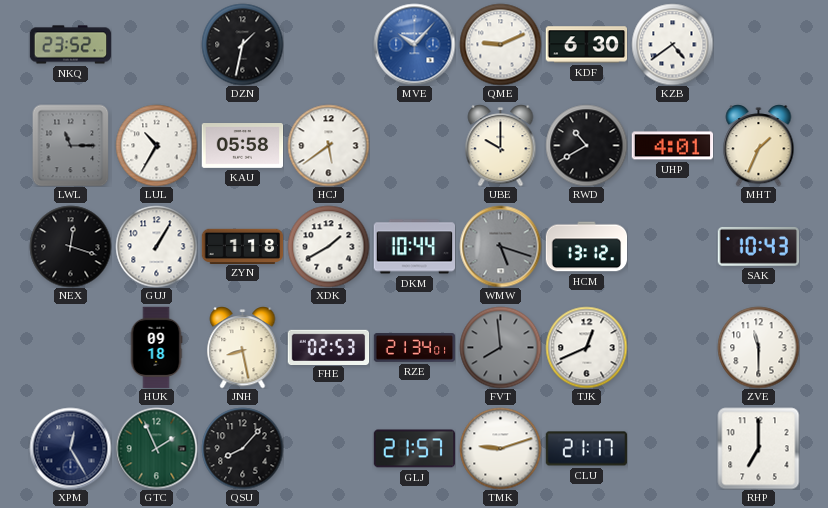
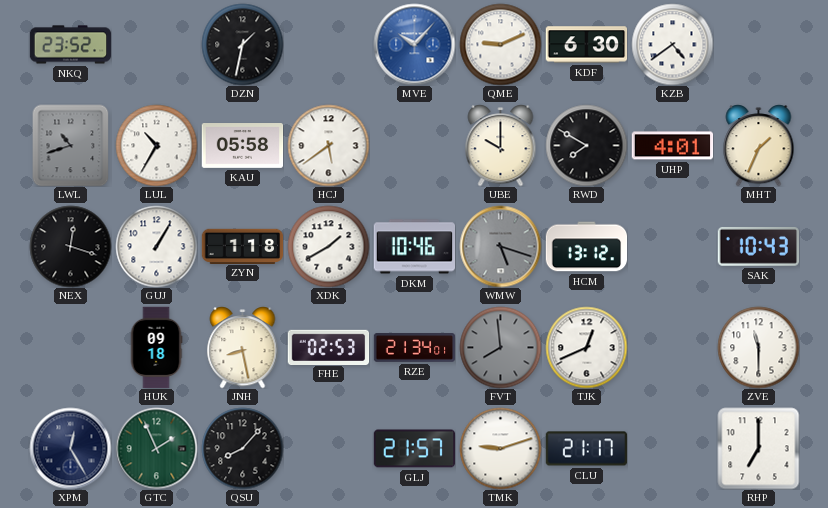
LWL: 11:15 -> 10:42
RWD: 10:40 -> 7:50
DKM: 10:44 -> 10:46
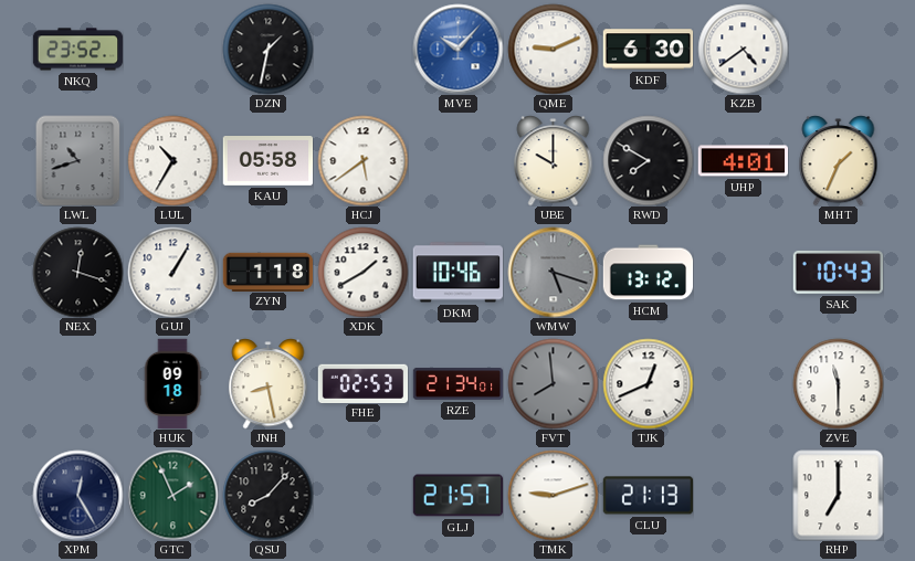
CLU: 21:17 -> 21:13
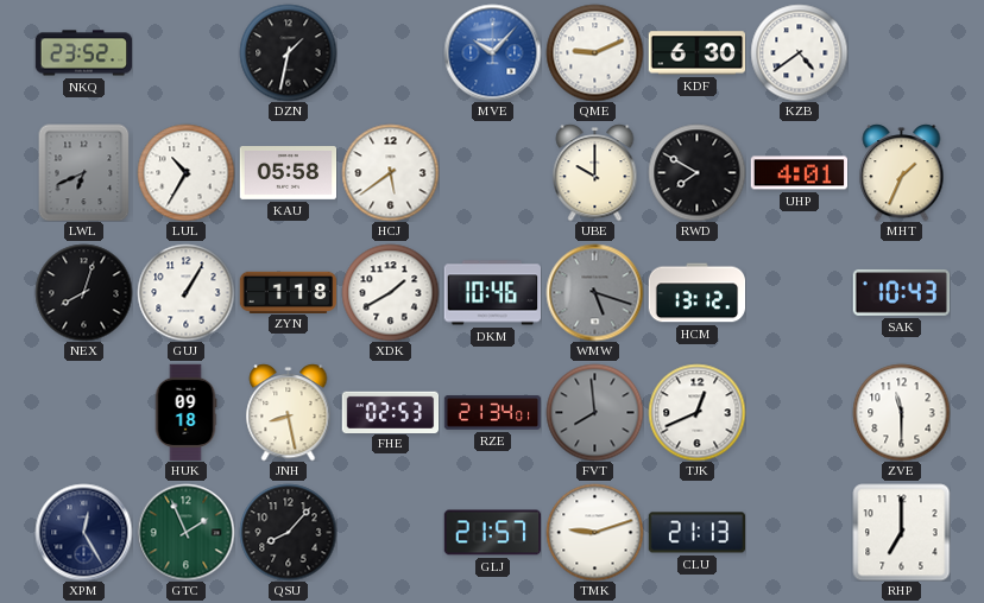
LWL: 10:42 -> 6:41
NEX: 12:18 -> 8:03
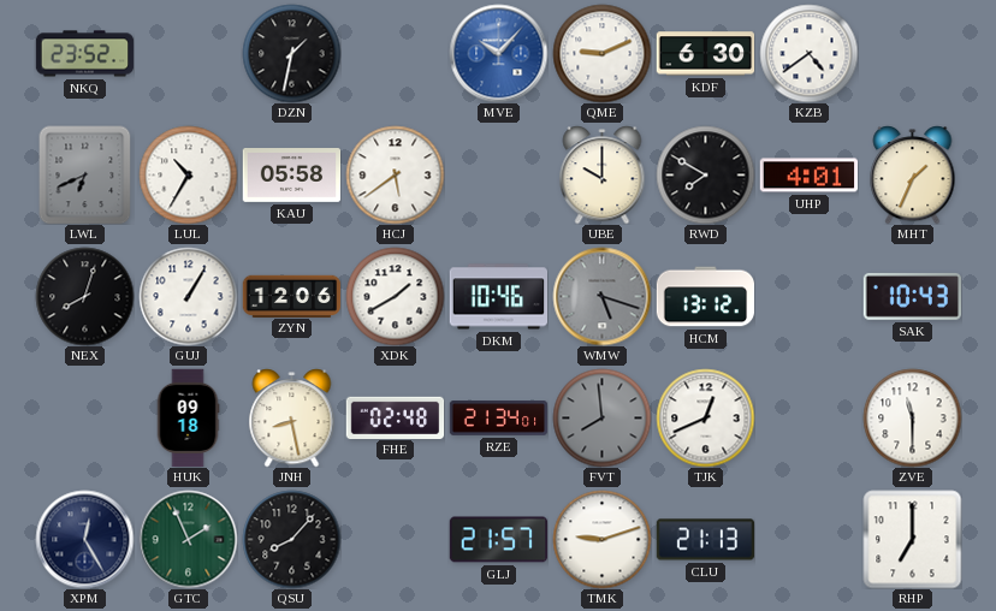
ZYN: 1:18 -> 12:06
FHE: 02:53 -> 02:48
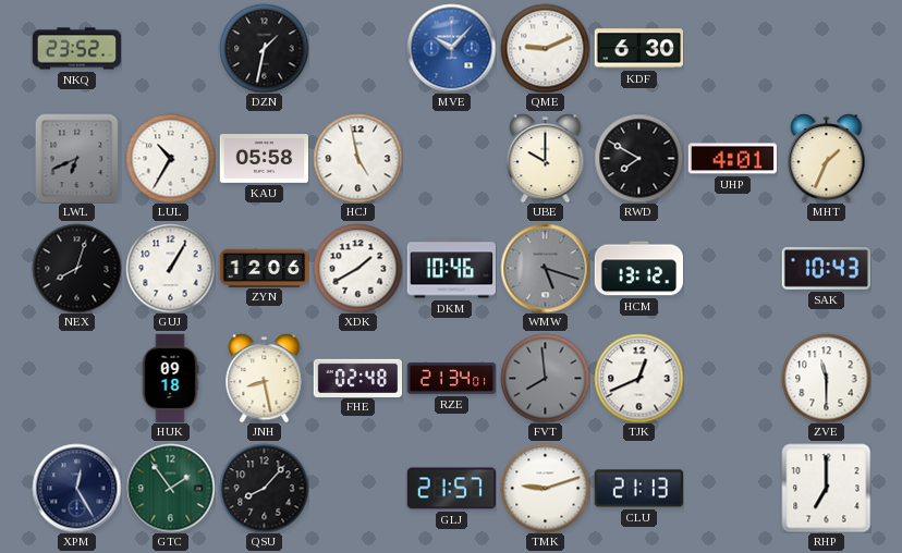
KZB: 4:39 -> none
HCJ: 5:39 -> 4:58
GTC: 1:56 -> 1:54
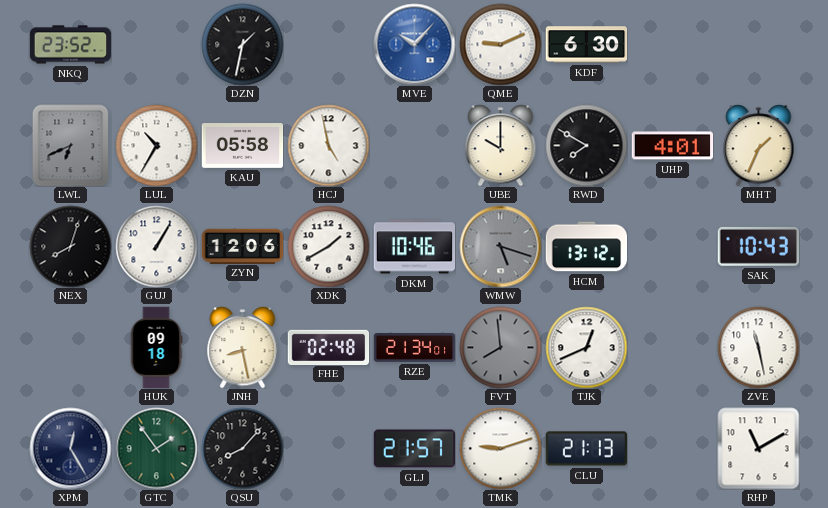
ZVE: 11:30 -> 11:28
RHP: 7:00 -> 11:10
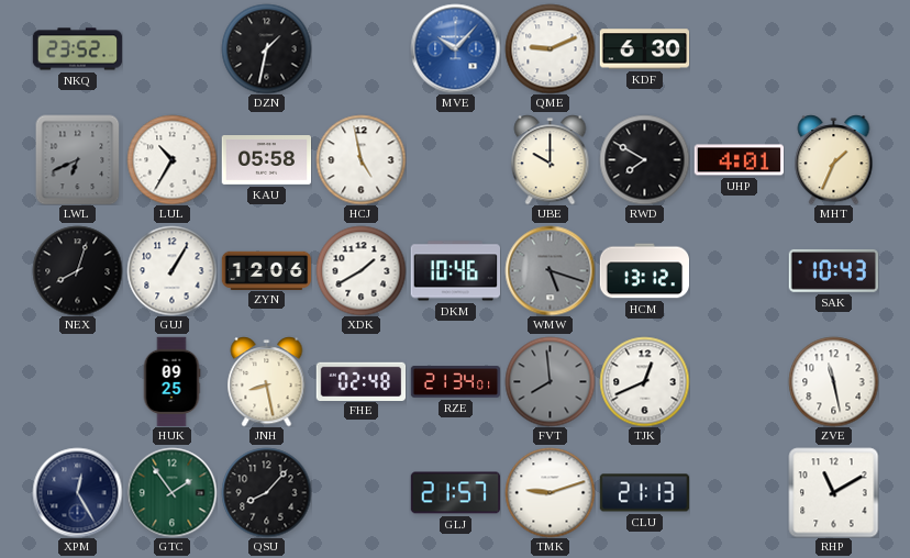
HUK: 09:18 -> 09:25
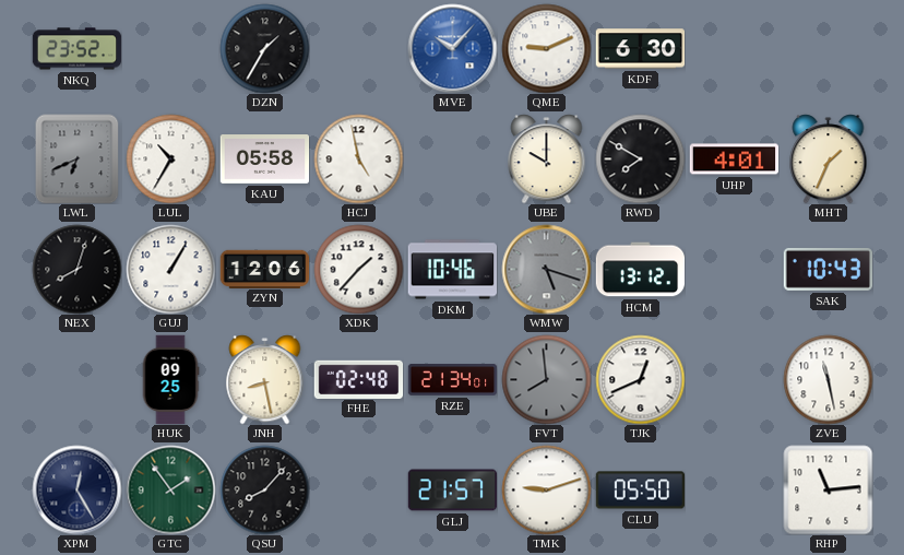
DZN: 1:32 -> 1:35
XDK: 1:40 -> 1:37
CLU: 21:13 -> 05:50
RHP: 11:10 -> 11:14
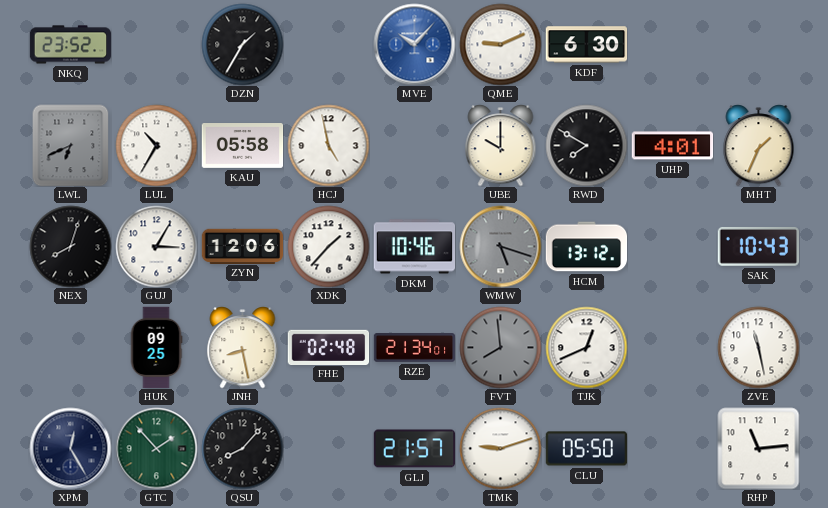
GUJ: 1:05 -> 3:05
GTC: 1:54 -> 1:53
